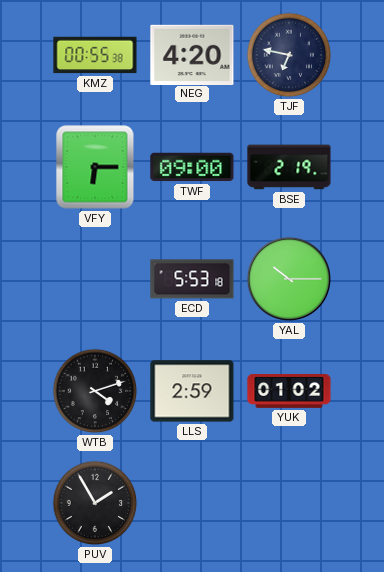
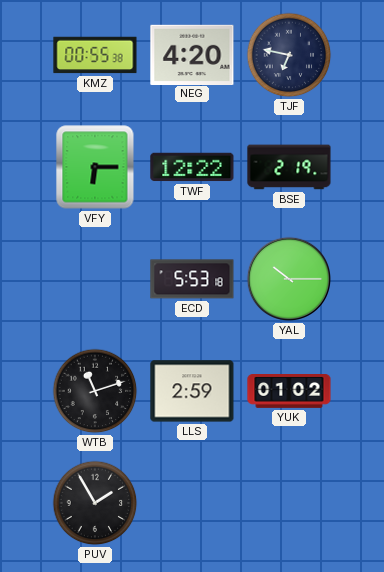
TWF: 09:00 -> 12:22
WTB: 4:12 -> 11:12
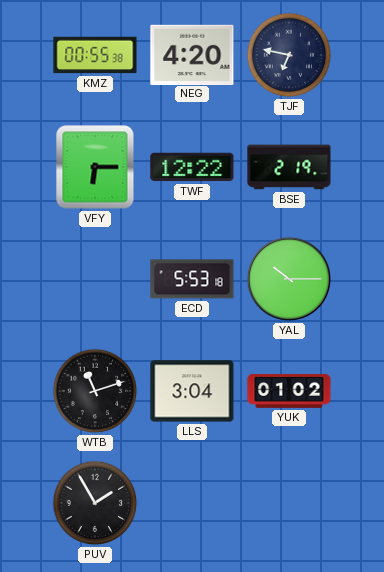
LLS: 2:59 -> 3:04
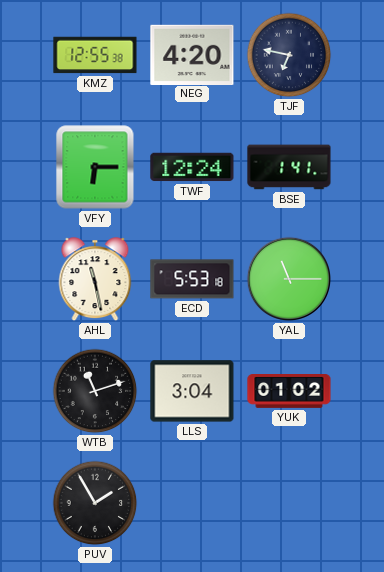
KMZ: 00:55 -> 12:55
TWF: 12:22 -> 12:24
BSE: 2:19 -> 1:41
AHL: none -> 11:28
YAL: 10:15 -> 11:15
